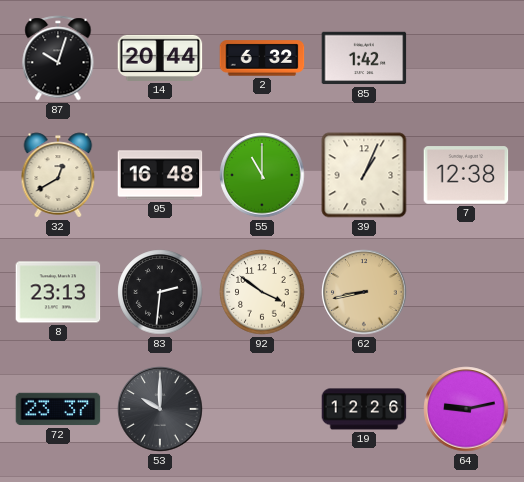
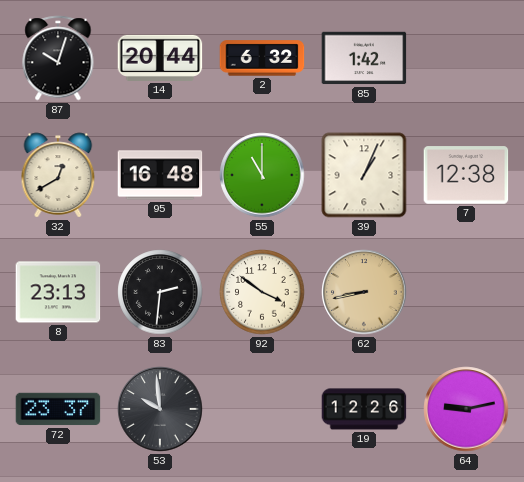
53: 10:00 -> 9:59
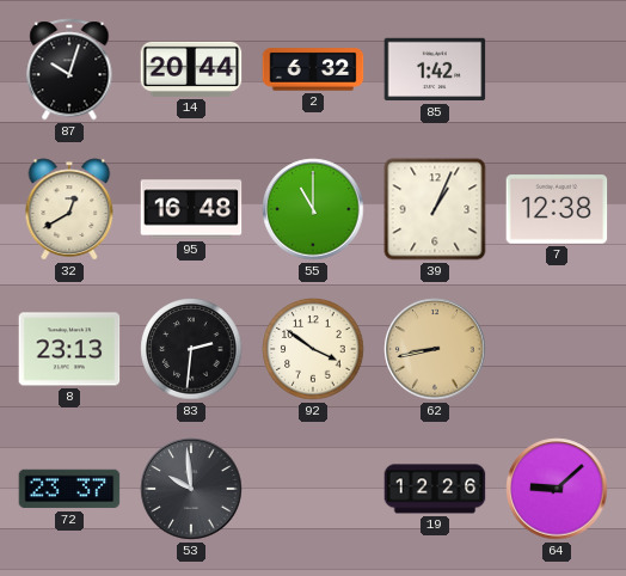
64: 9:13 -> 9:08
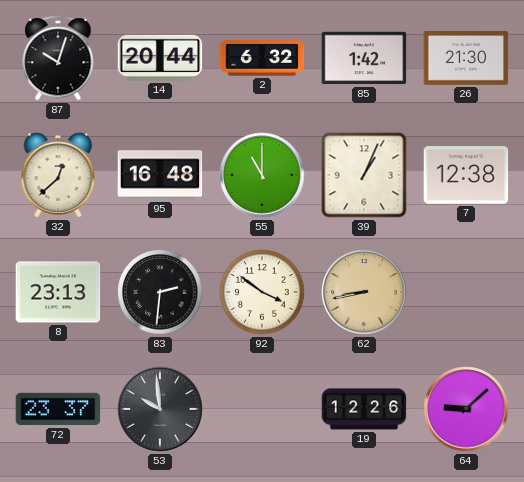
26: none -> 21:30
32: 12:40 -> 12:38
